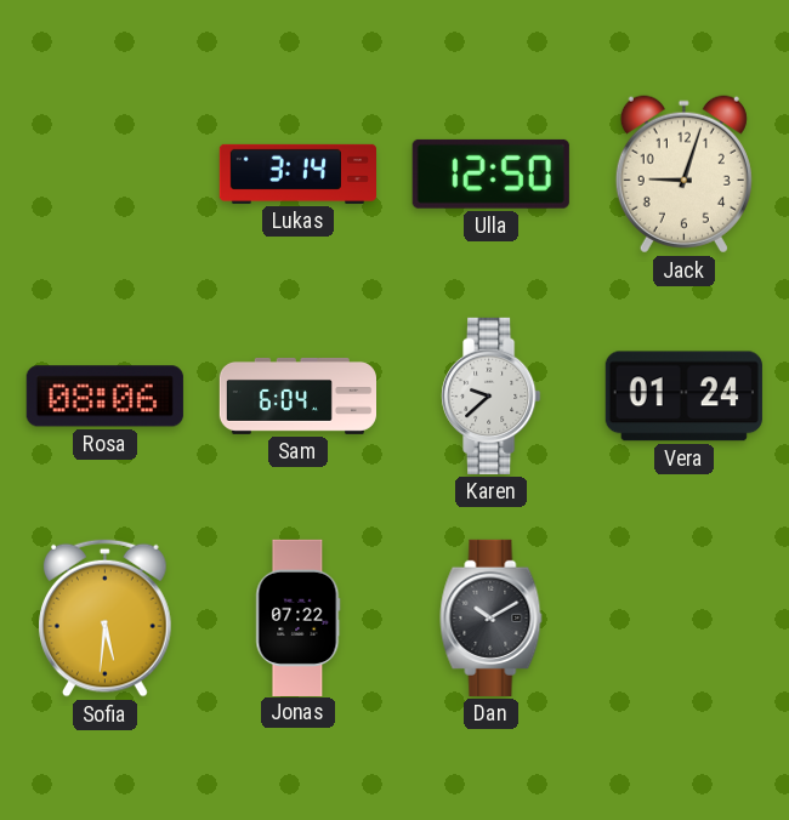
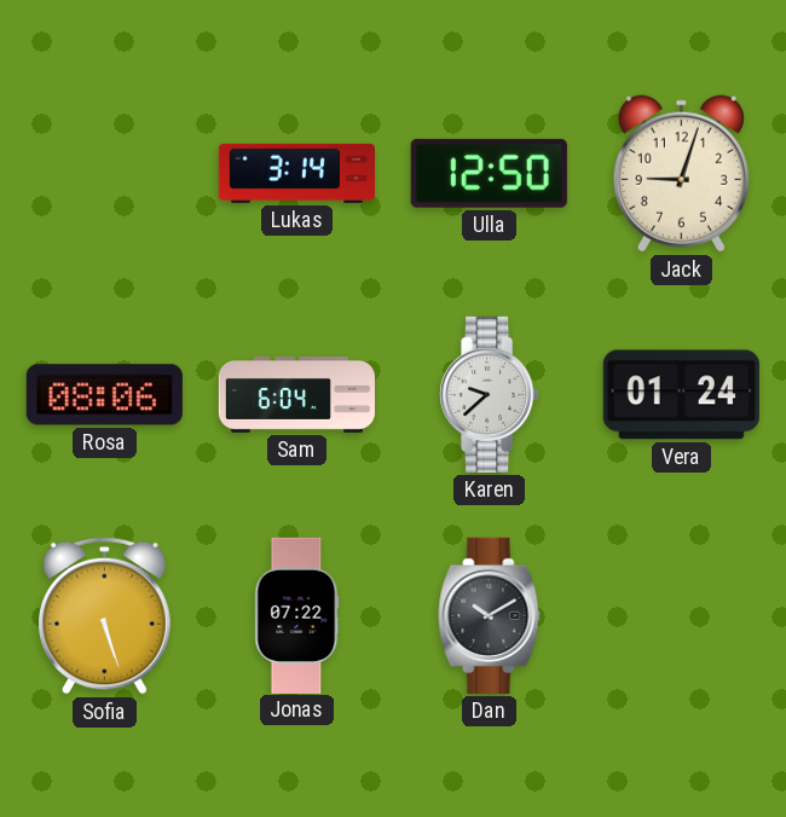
Sofia: 5:31 -> 5:27
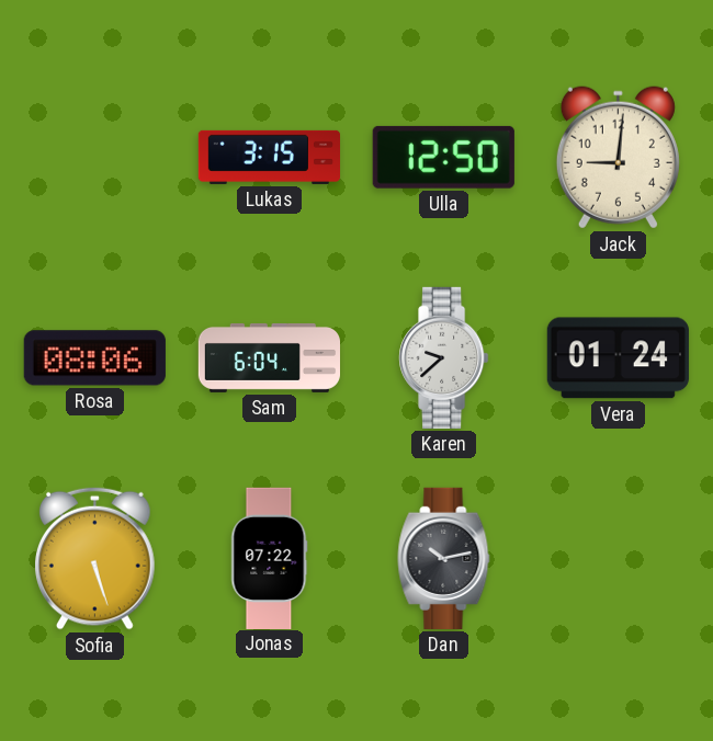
Lukas: 3:14 -> 3:15
Jack: 9:03 -> 9:01
Dan: 10:10 -> 10:13
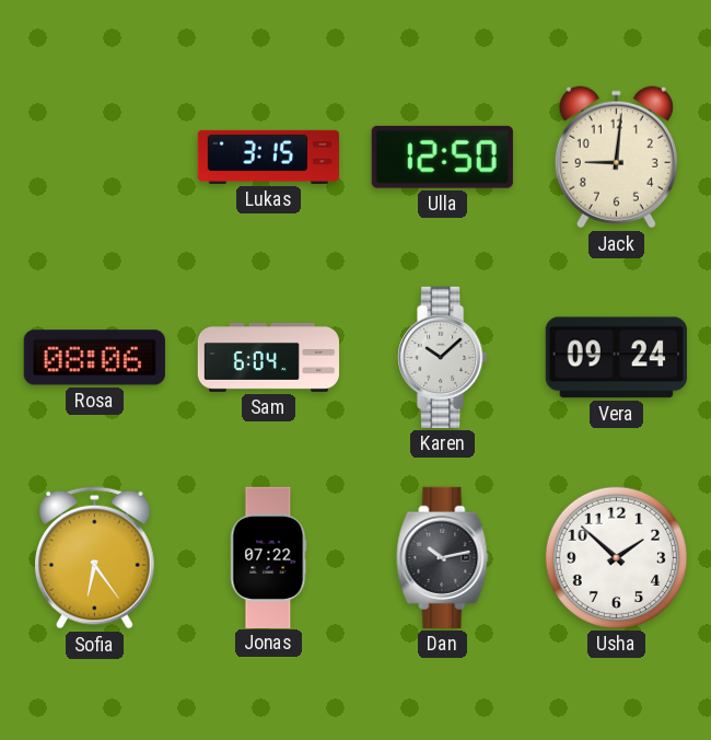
Karen: 9:38 -> 10:08
Vera: 01:24 -> 09:24
Sofia: 5:27 -> 6:24
Usha: none -> 1:52
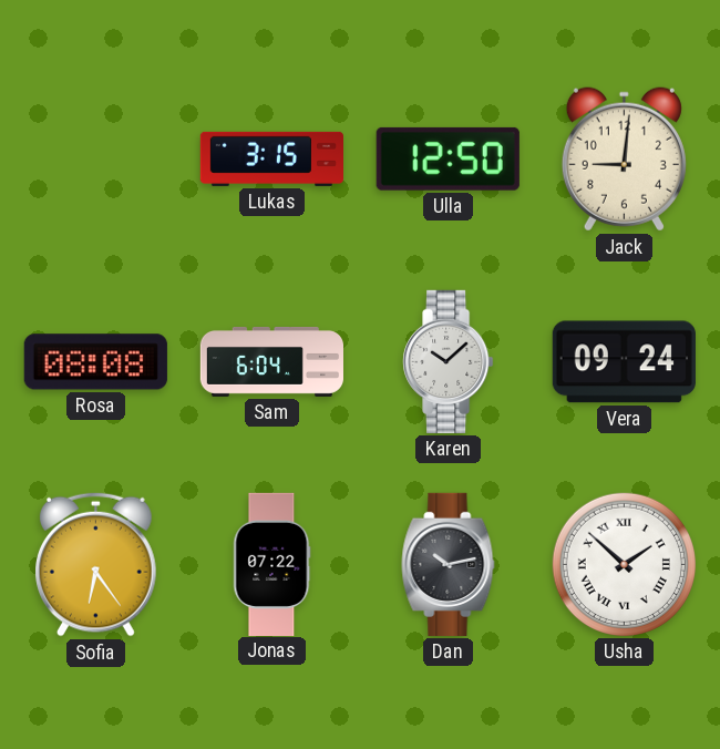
Rosa: 08:06 -> 08:08
Usha numerals: Arabic -> Roman
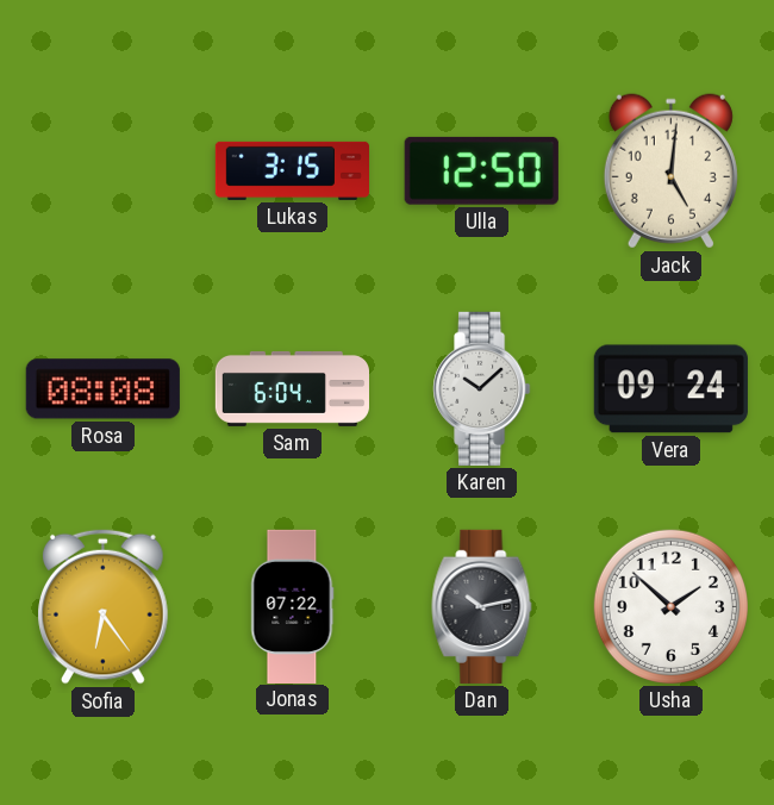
Jack: 9:01 -> 5:01
Usha numerals: Roman -> Arabic
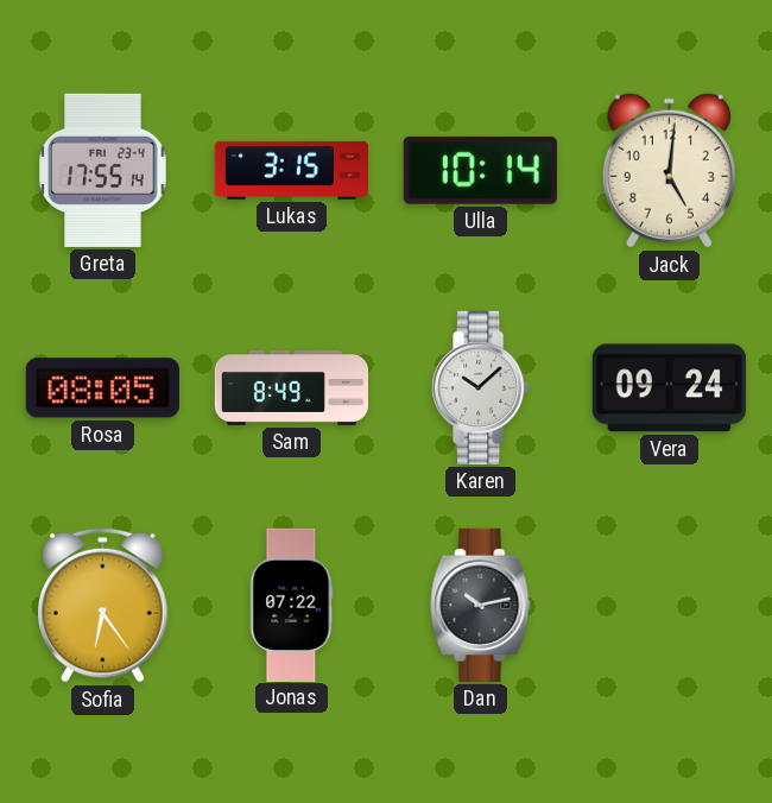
Greta: none -> 17:55
Ulla: 12:50 -> 10:14
Rosa: 08:08 -> 08:05
Sam: 6:04 -> 8:49
Usha: 1:52 -> none
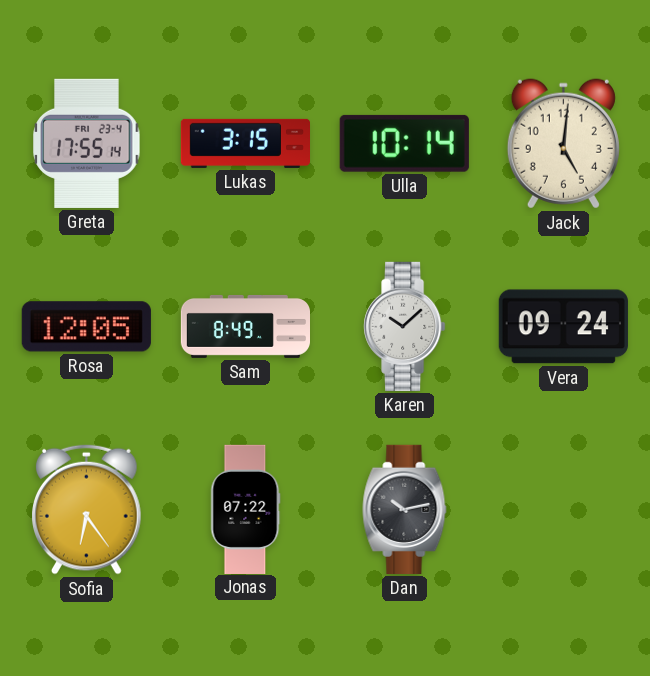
Rosa: 08:05 -> 12:05
